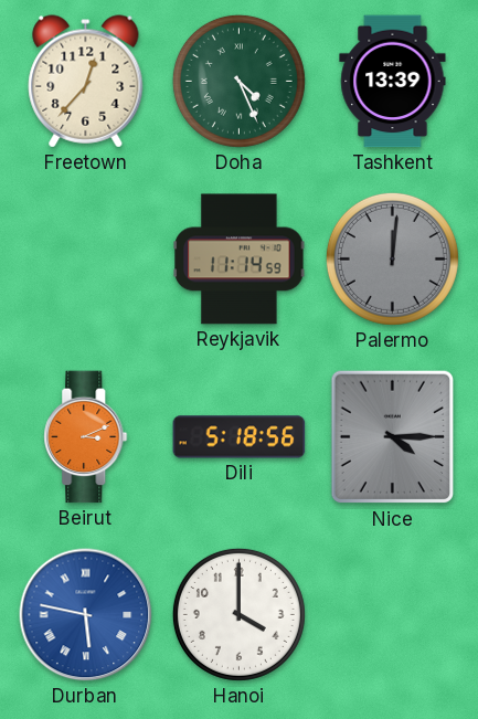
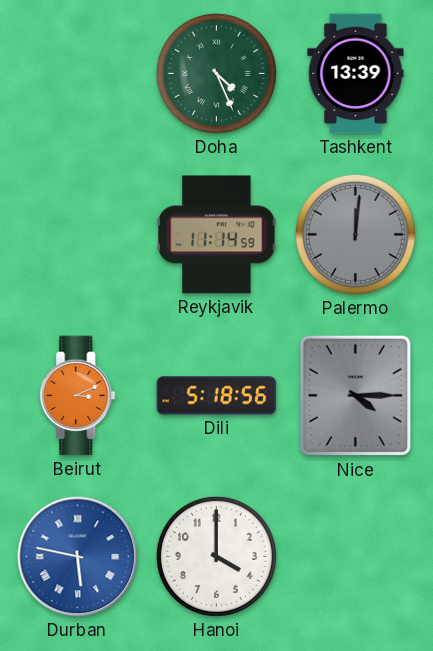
Freetown: 12:37 -> none
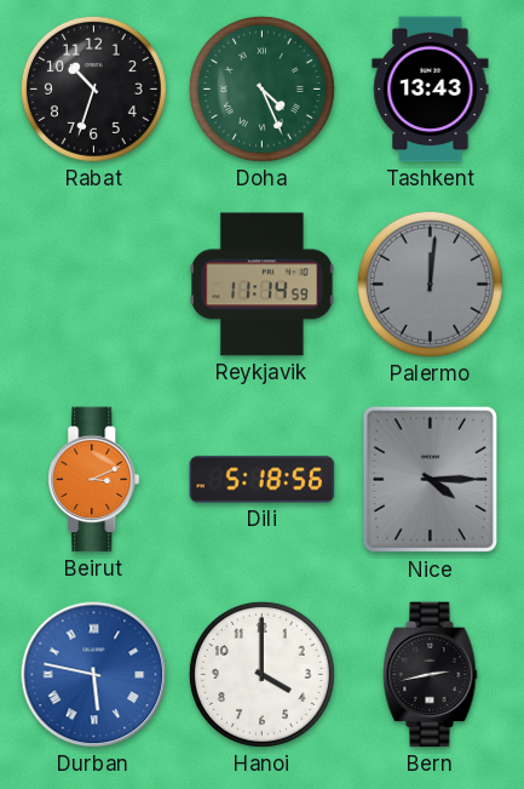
Rabat: none -> 10:33
Tashkent: 13:39 -> 13:43
Bern: none -> 2:43
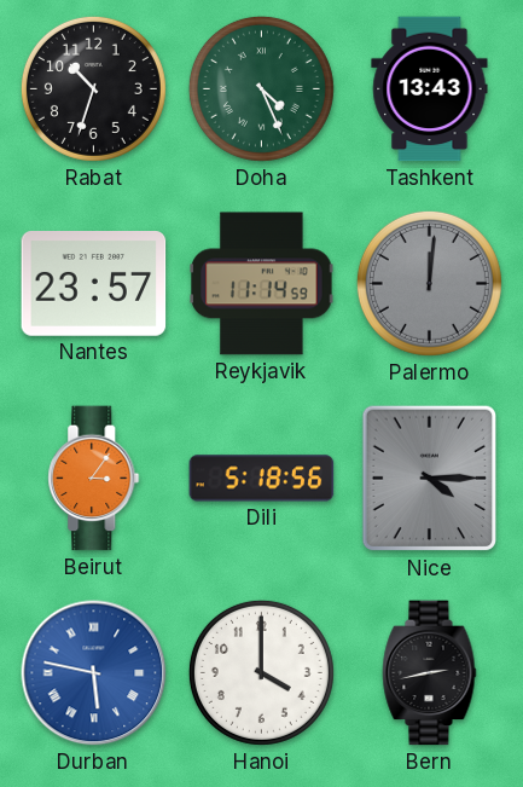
Nantes: none -> 23:57
Beirut: 3:11 -> 3:06
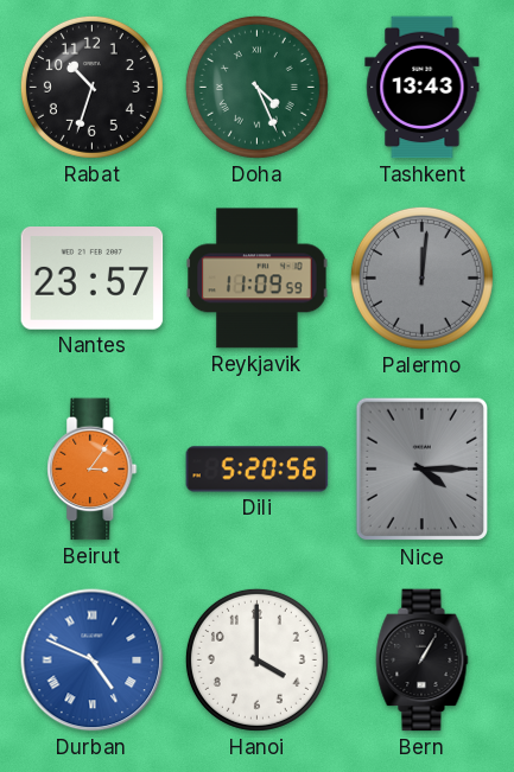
Reykjavik: 11:14 -> 11:09
Dili: 5:18 -> 5:20
Durban: 5:47 -> 4:49
Bern: 2:43 -> 1:05
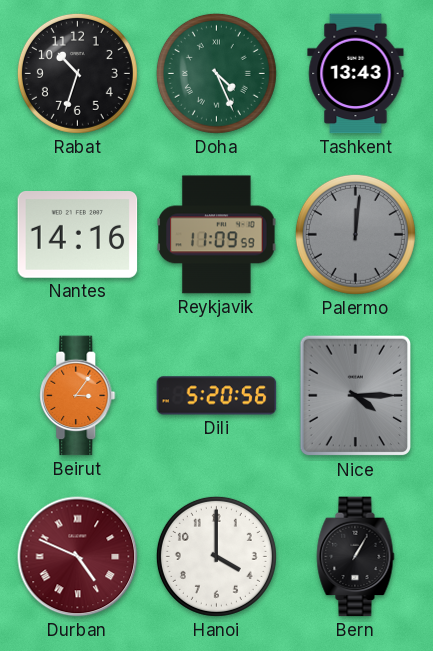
Nantes: 23:57 -> 14:16
Durban dial: blue -> burgundy
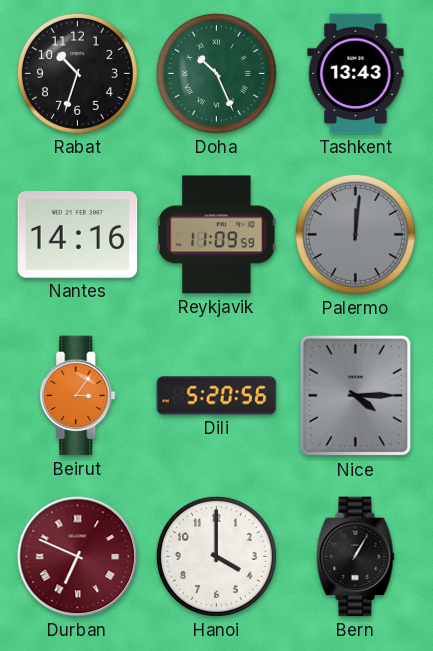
Doha: 4:26 -> 10:26
Durban: 4:49 -> 6:49
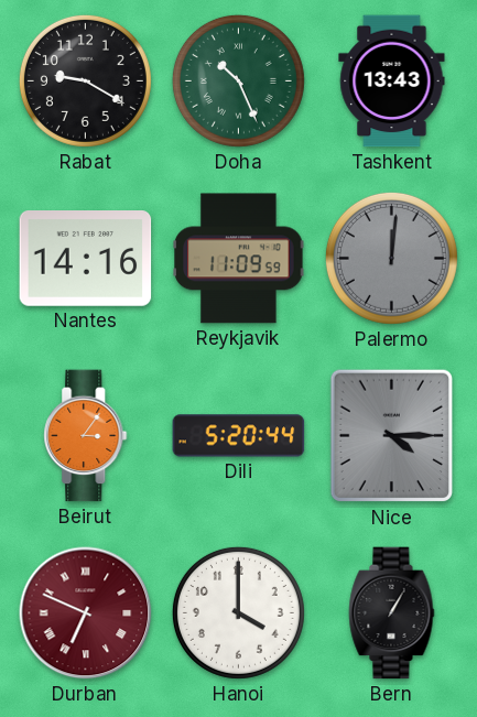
Rabat: 10:33 -> 9:20
Dili: 5:20:56 -> 5:20:44
